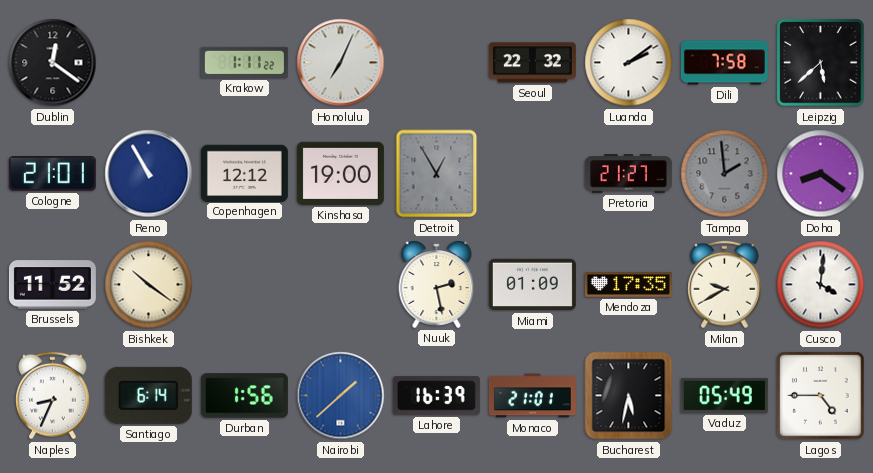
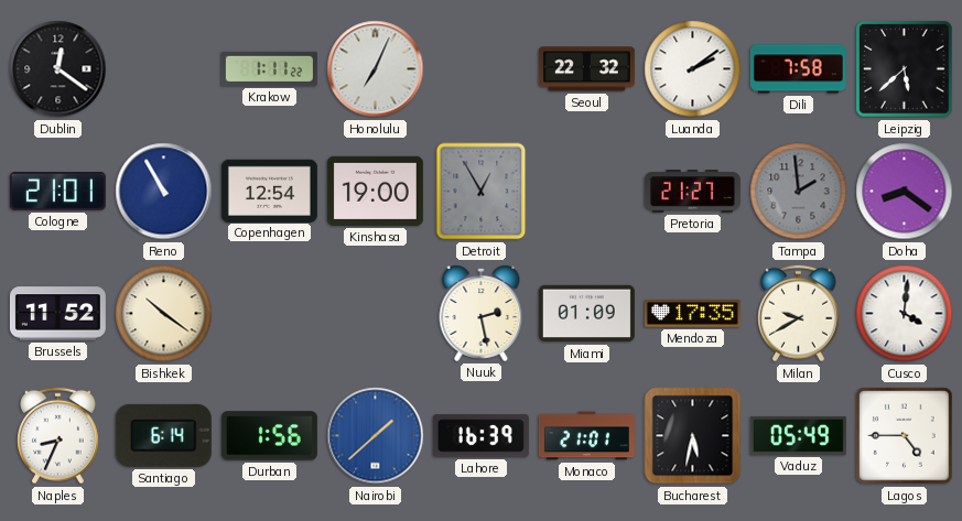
Copenhagen: 12:12 -> 12:54
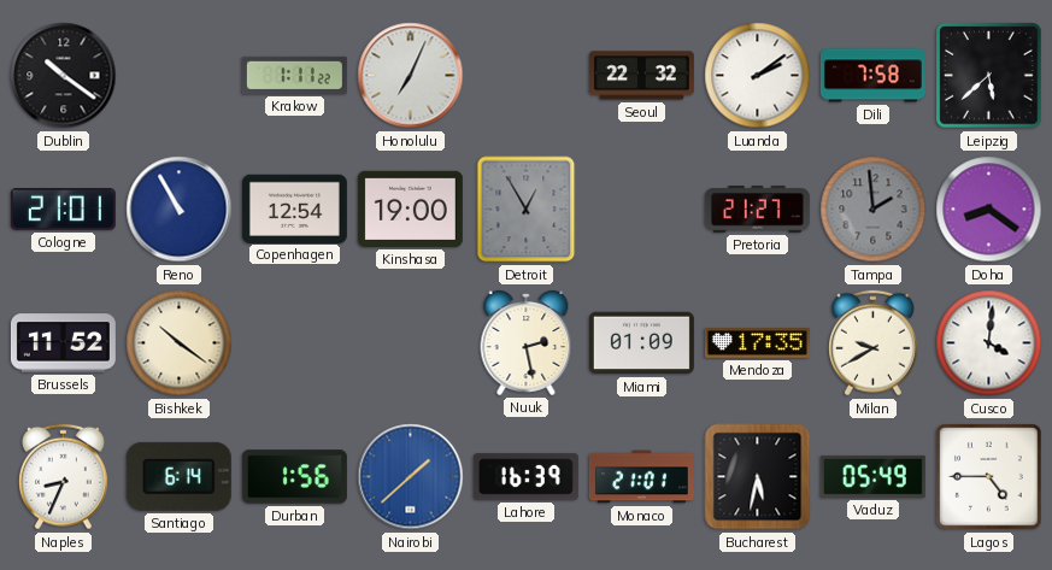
Dublin: 12:21 -> 10:21
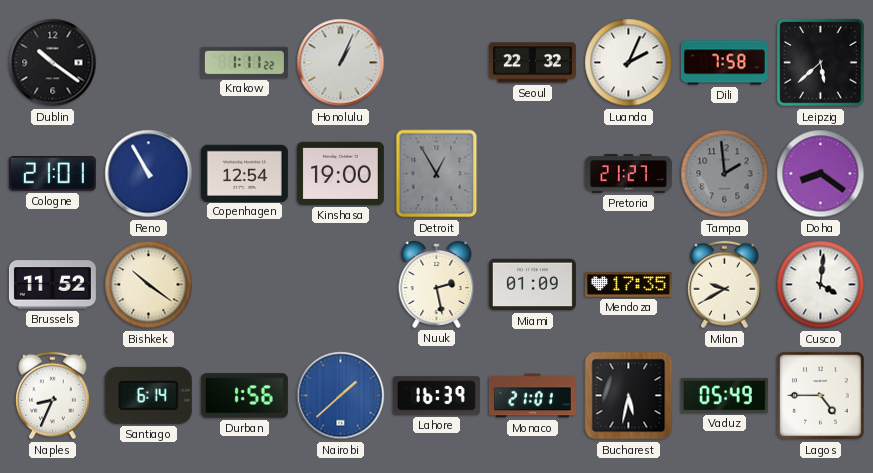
Honolulu: 7:04 -> 1:04
Luanda: 2:09 -> 2:04
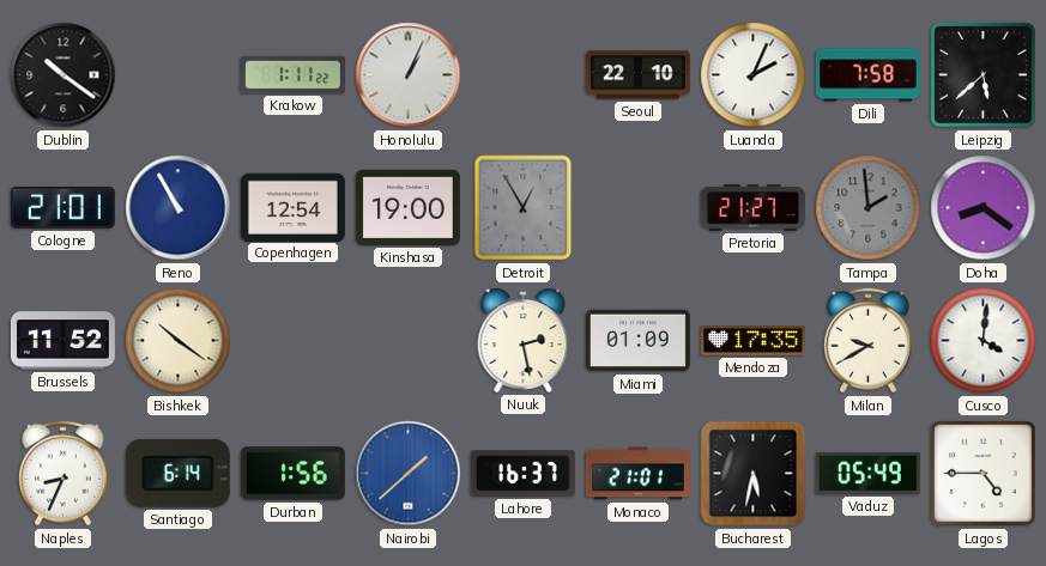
Seoul: 22:32 -> 22:10
Lahore: 16:39 -> 16:37
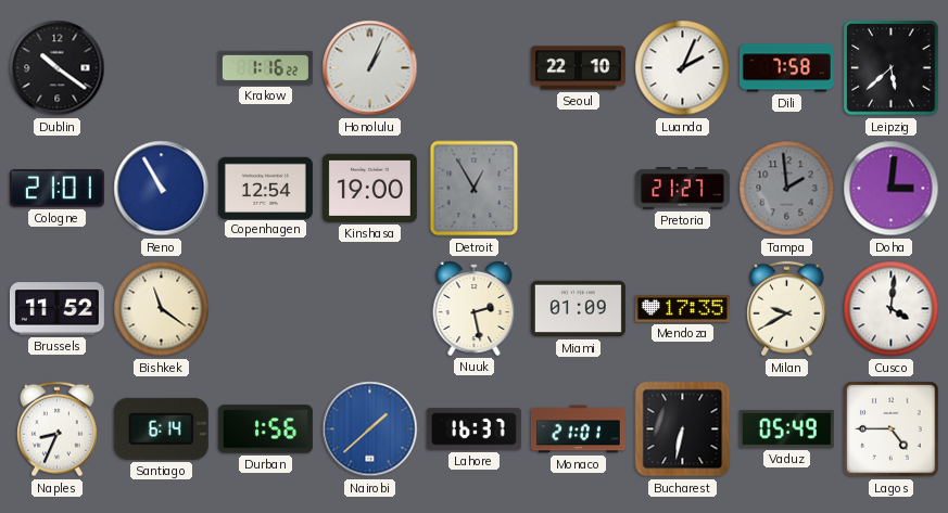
Krakow: 1:11 -> 1:16
Doha: 8:21 -> 3:01
Bishkek: 10:21 -> 11:21
Bucharest: 5:32 -> 6:32
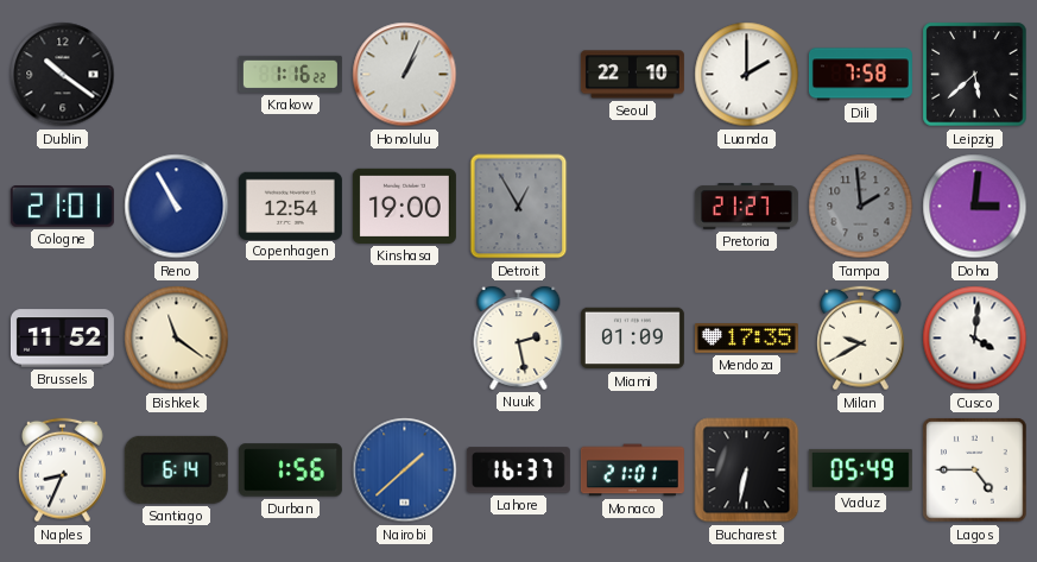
Luanda: 2:04 -> 2:00
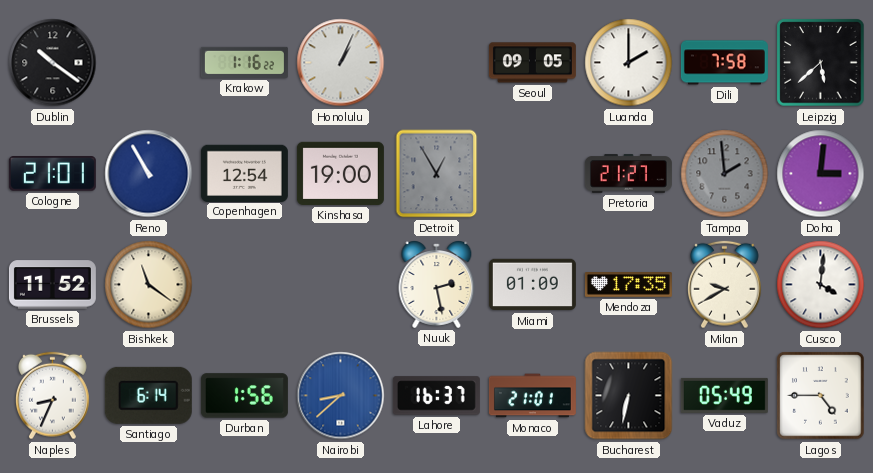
Seoul: 22:10 -> 09:05
Nairobi: 1:38 -> 8:38
